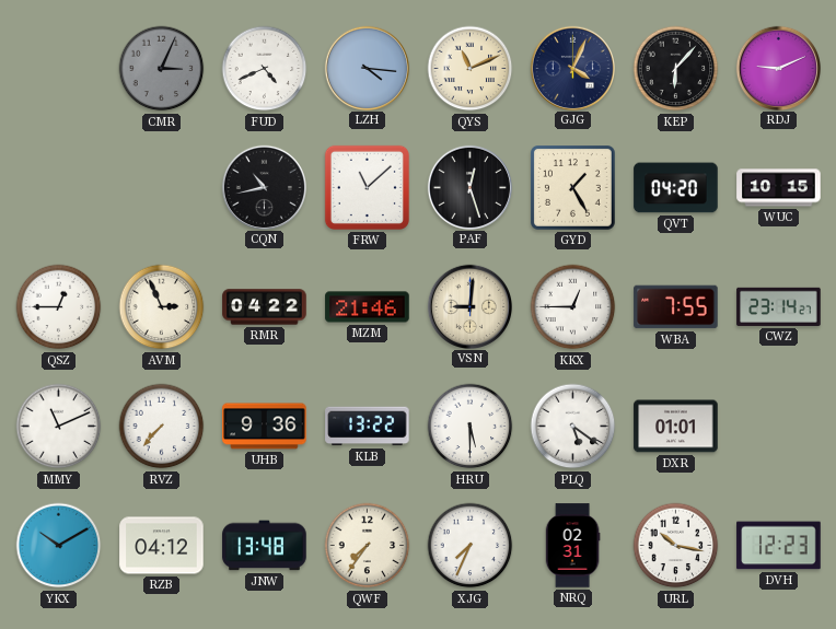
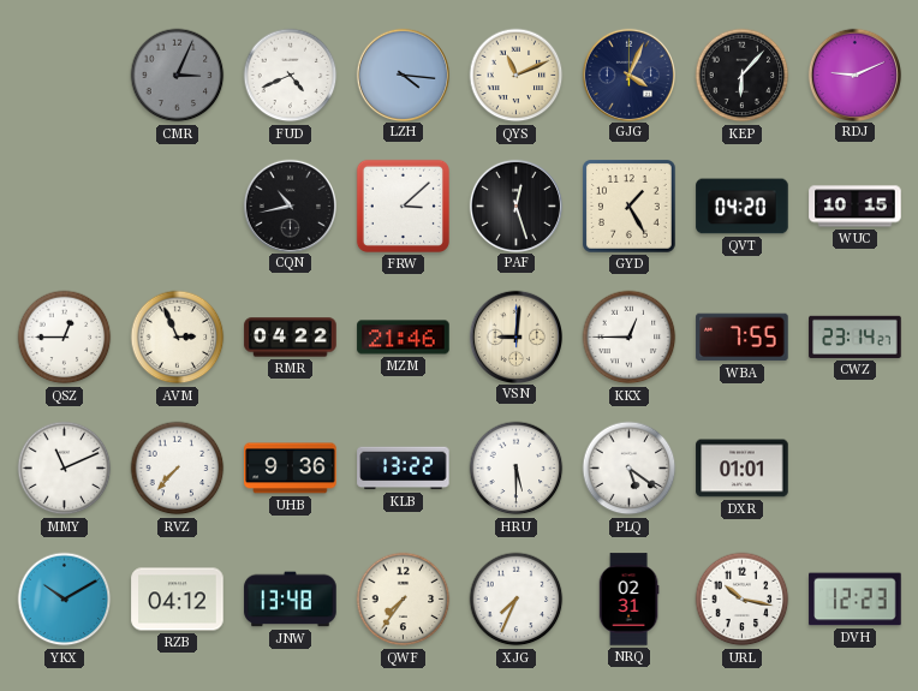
FRW: 11:08 -> 3:08
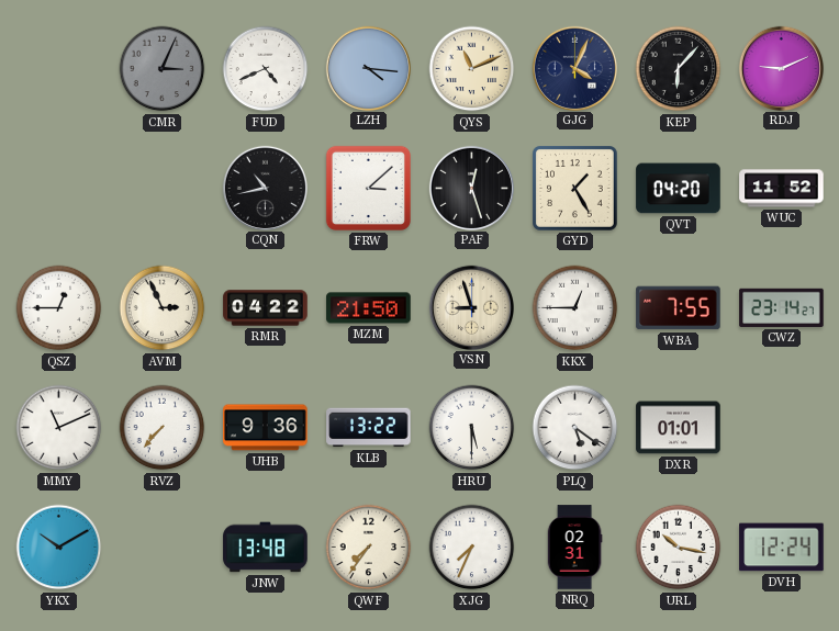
WUC: 10:15 -> 11:52
MZM: 21:46 -> 21:50
VSN: 9:01 -> 8:57
RZB: 04:12 -> none
DVH: 12:23 -> 12:24
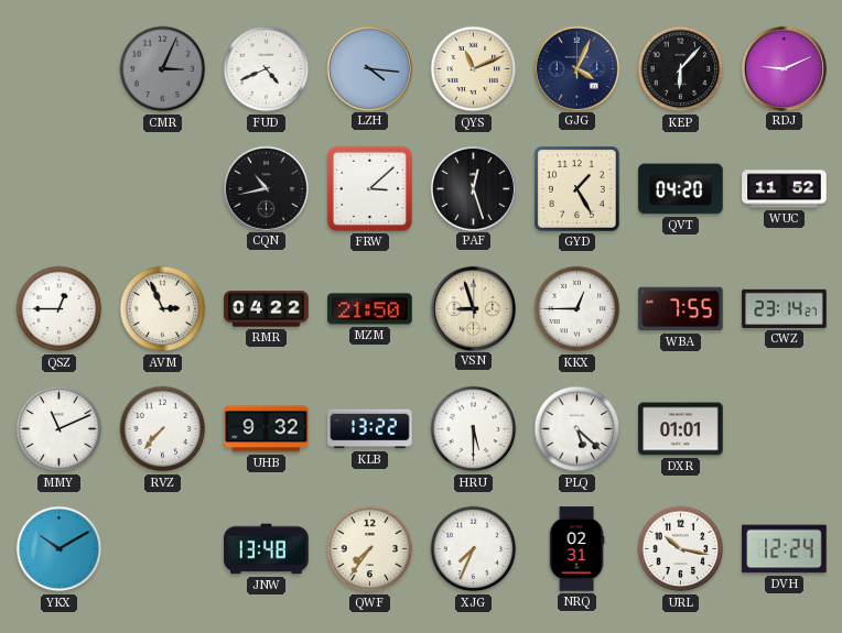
UHB: 9:36 -> 9:32
PLQ: 5:21 -> 5:22
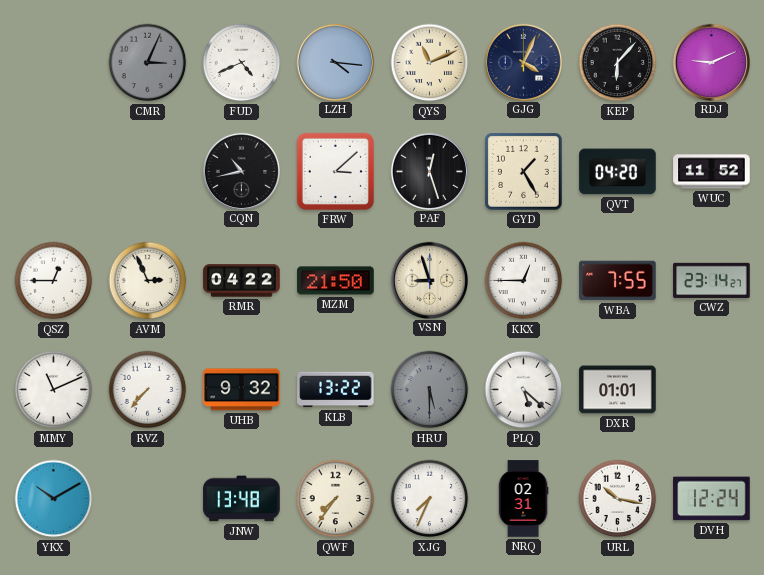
HRU dial: white -> grey
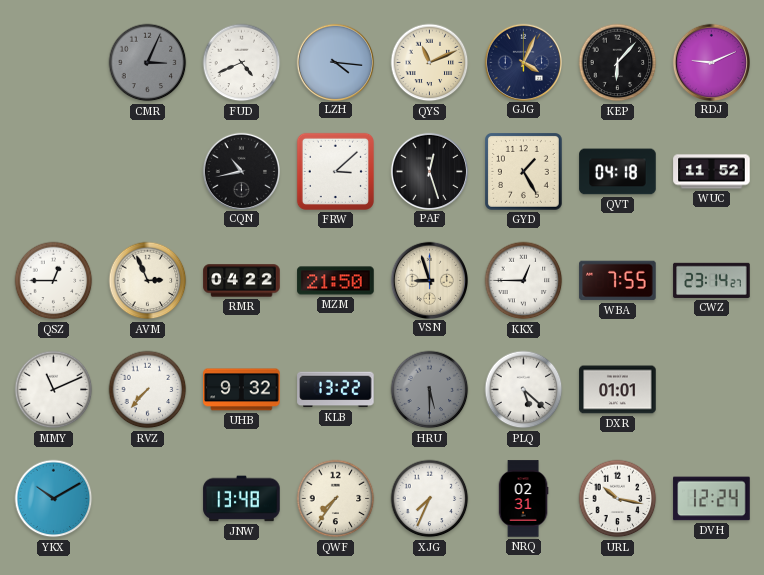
QVT: 04:20 -> 04:18
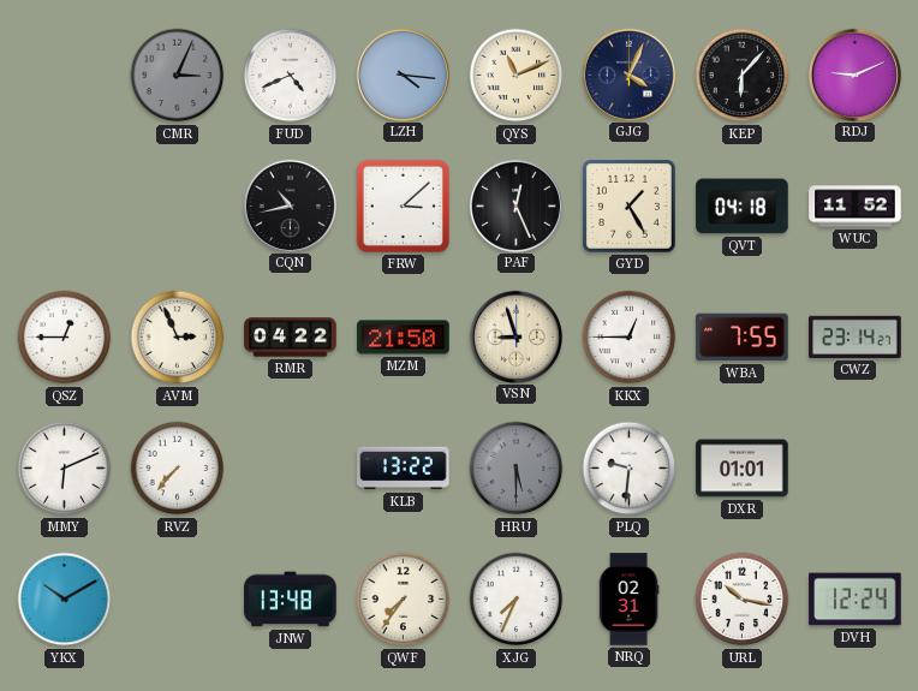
PAF: 12:27 -> 12:26
MMY: 11:11 -> 6:11
UHB: 9:32 -> none
PLQ: 5:22 -> 9:31
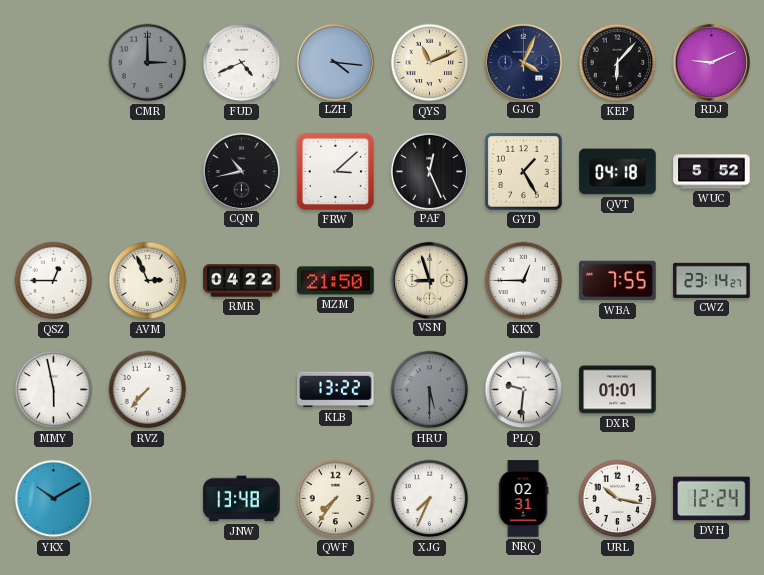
CMR: 3:04 -> 3:00
WUC: 11:52 -> 5:52
MMY: 6:11 -> 5:58
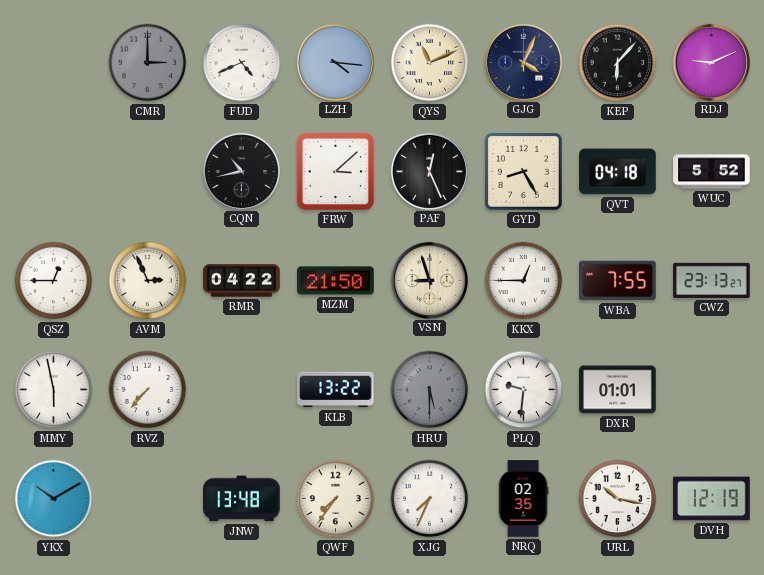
GYD: 1:25 -> 8:25
CWZ: 23:14 -> 23:13
NRQ: 02:31 -> 02:35
DVH: 12:24 -> 12:19
